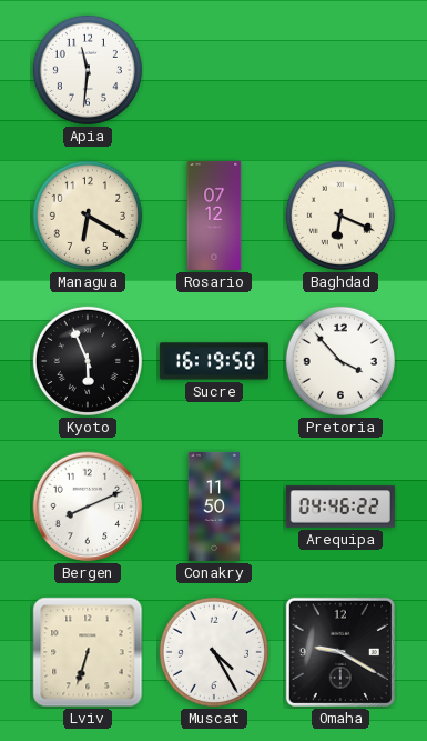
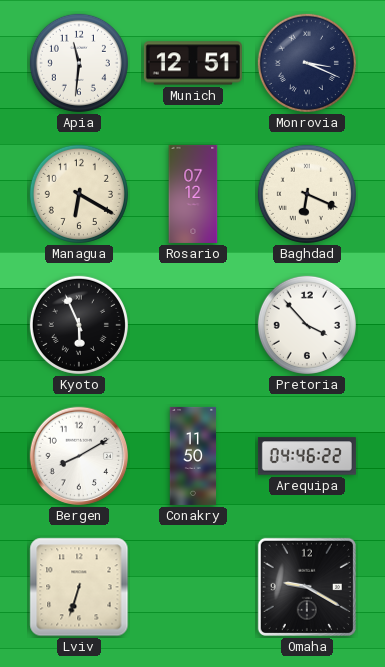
Munich: none -> 12:51
Monrovia: none -> 3:19
Sucre: 16:19 -> none
Bergen: 8:11 -> 8:10
Muscat: 4:25 -> none
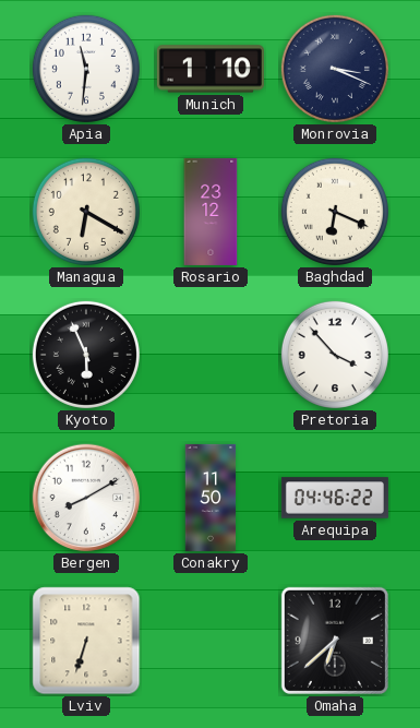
Munich: 12:51 -> 1:10
Rosario: 07:12 -> 23:12
Omaha: 9:20 -> 6:38
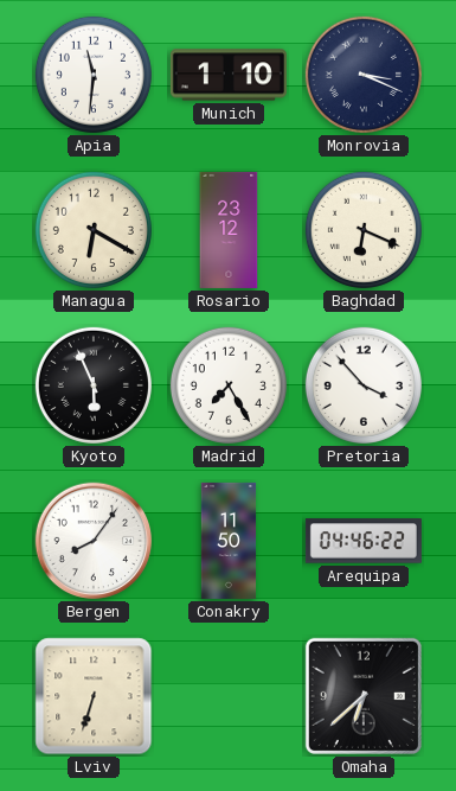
Madrid: none -> 7:25
Bergen: 8:10 -> 8:06
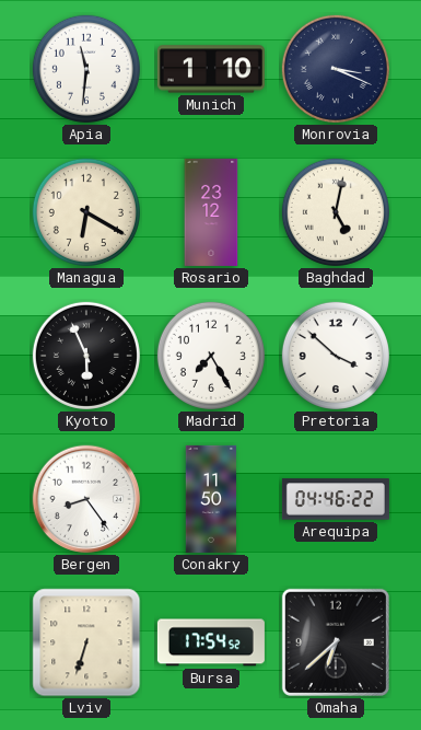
Baghdad: 6:19 -> 5:02
Pretoria: 3:53 -> 3:52
Bergen: 8:06 -> 8:24
Bursa: none -> 17:54
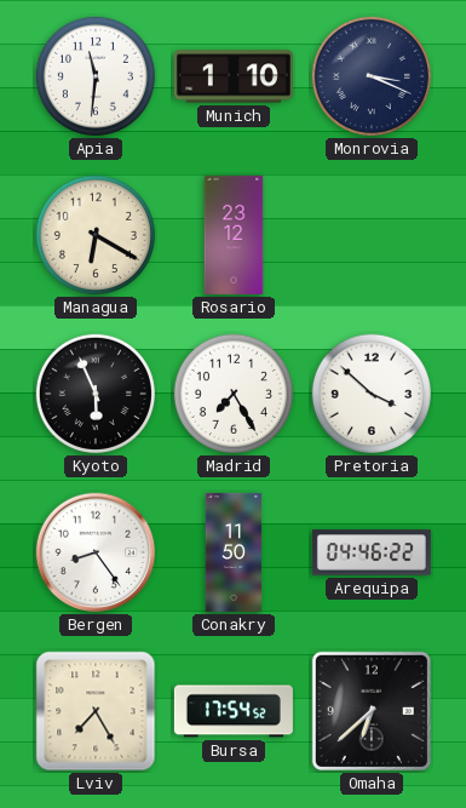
Baghdad: 5:02 -> none
Lviv: 6:33 -> 7:25
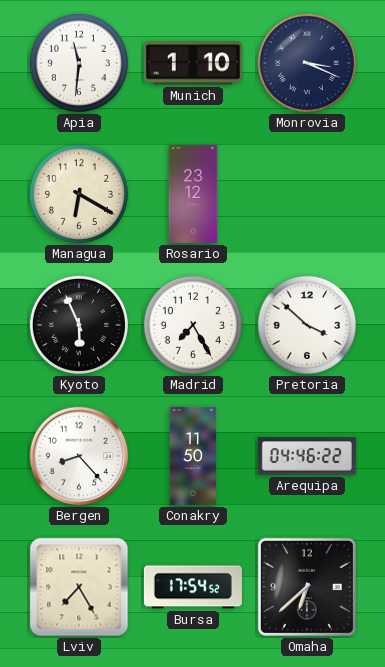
Bergen: 8:24 -> 8:23
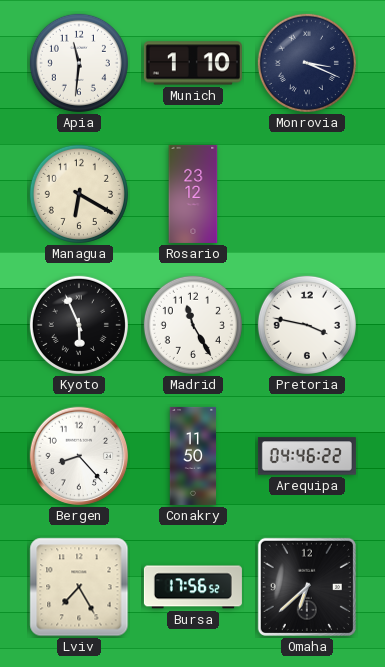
Madrid: 7:25 -> 11:25
Pretoria: 3:52 -> 3:47
Bursa: 17:54 -> 17:56
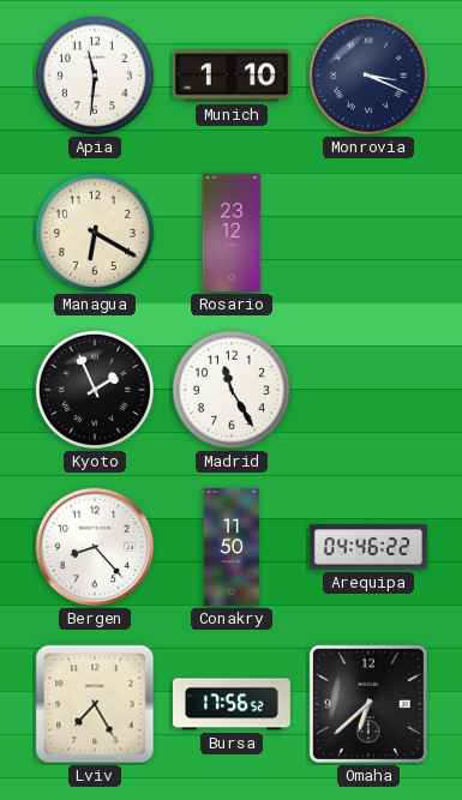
Kyoto: 5:56 -> 1:56
Pretoria: 3:47 -> none
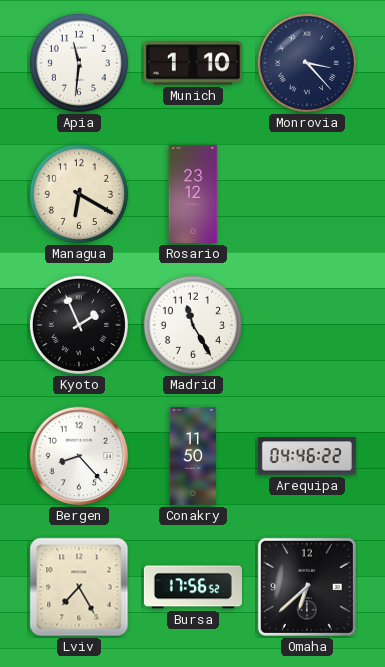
Monrovia: 3:19 -> 3:23
